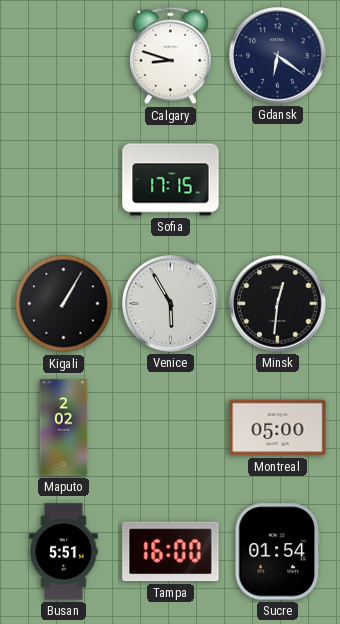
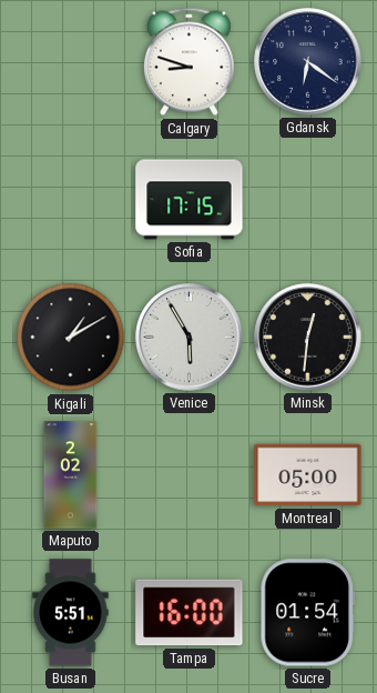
Kigali: 1:05 -> 1:10
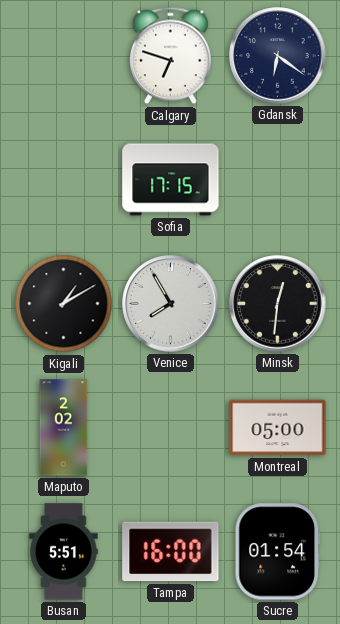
Calgary: 8:48 -> 6:48
Venice: 5:55 -> 7:55
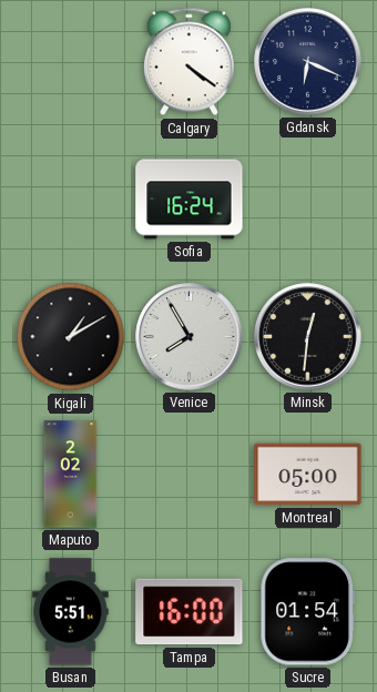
Calgary: 6:48 -> 4:21
Gdansk: 6:21 -> 6:19
Sofia: 17:15 -> 16:24
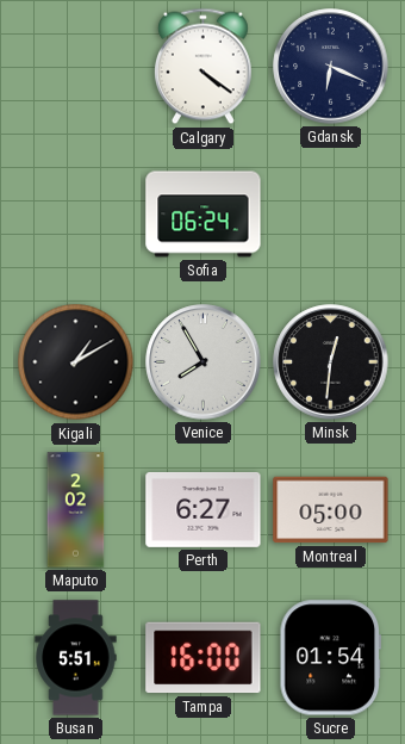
Sofia: 16:24 -> 06:24
Perth: none -> 6:27
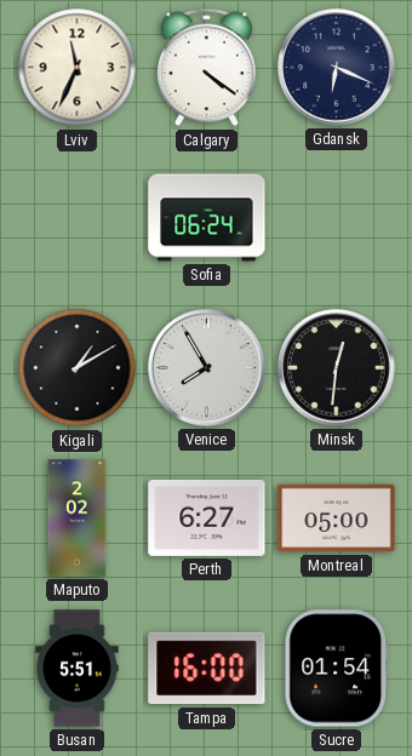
Lviv: none -> 11:34
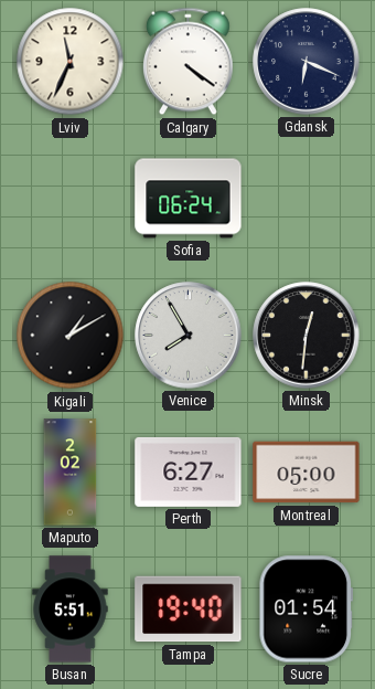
Tampa: 16:00 -> 19:40
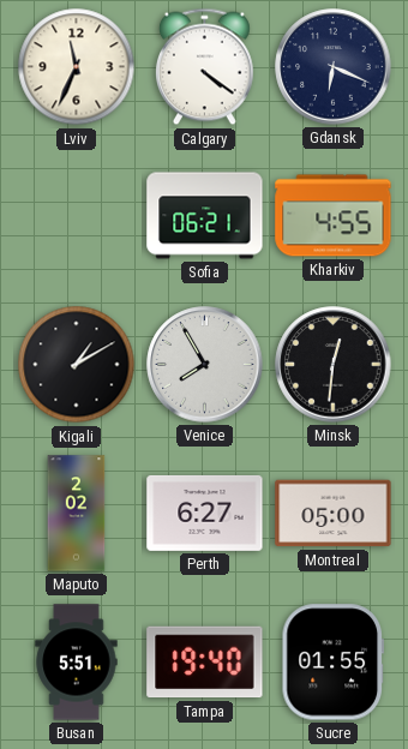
Sofia: 06:24 -> 06:21
Kharkiv: none -> 4:55
Sucre: 01:54 -> 01:55
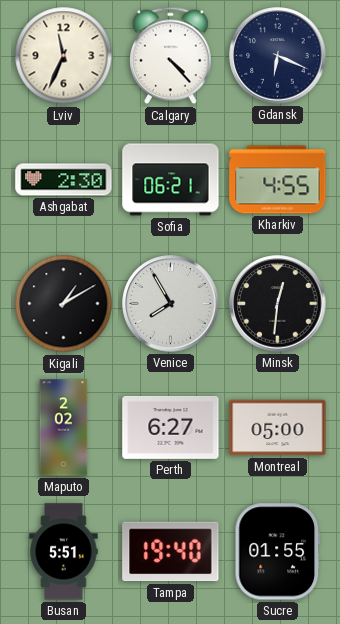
Calgary: 4:21 -> 4:23
Ashgabat: none -> 2:30
